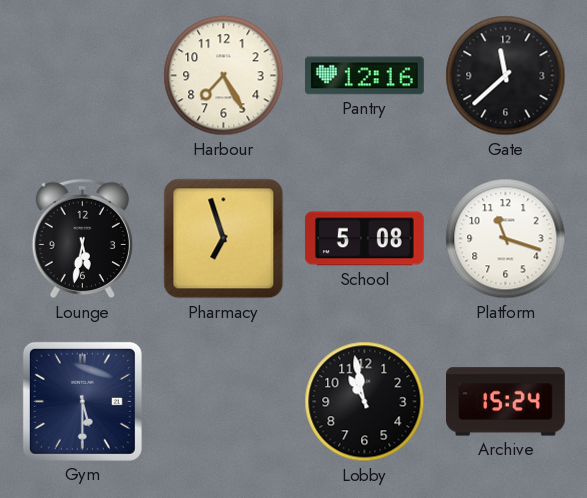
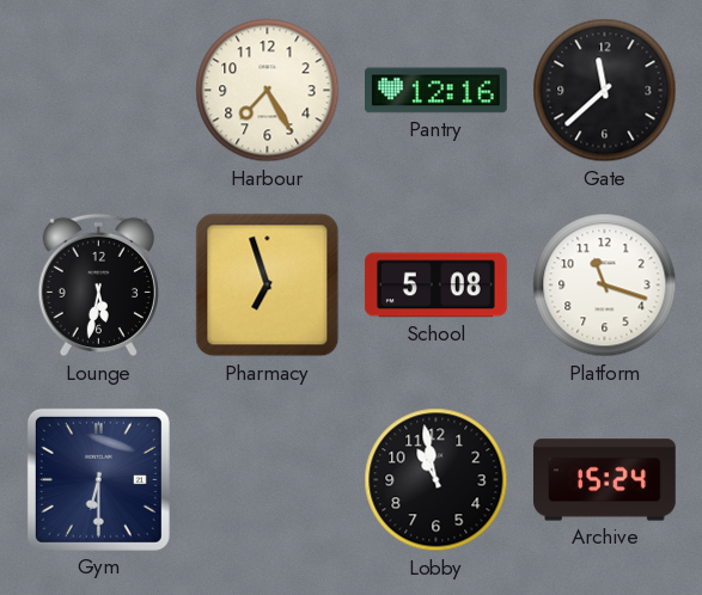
Gym: 5:30 -> 6:30
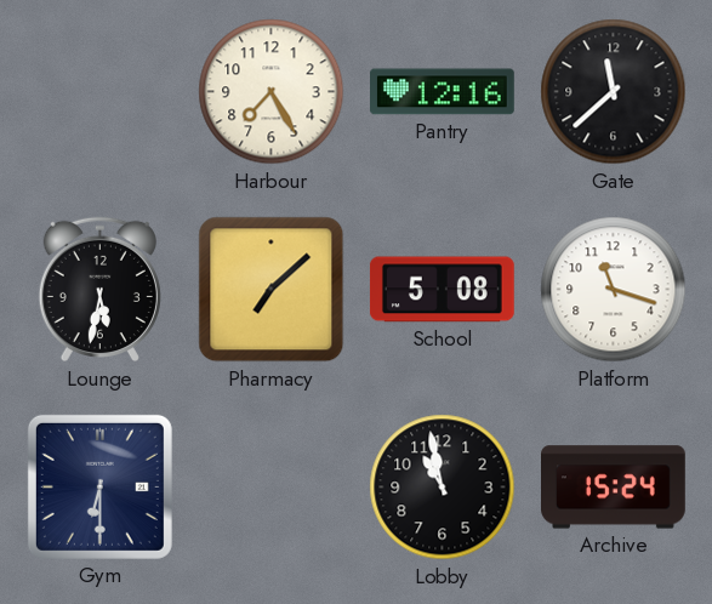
Pharmacy: 6:57 -> 7:08
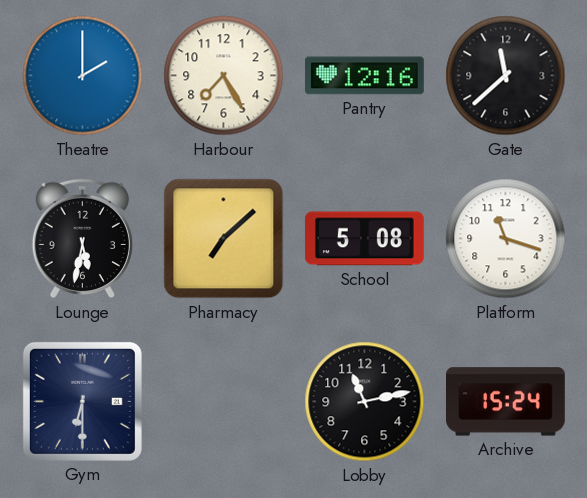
Theatre: none -> 2:00
Lobby: 10:58 -> 11:13
